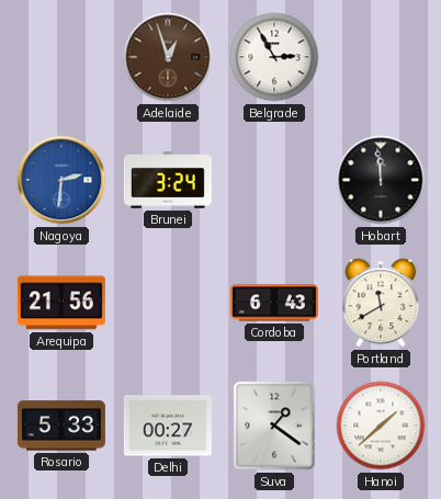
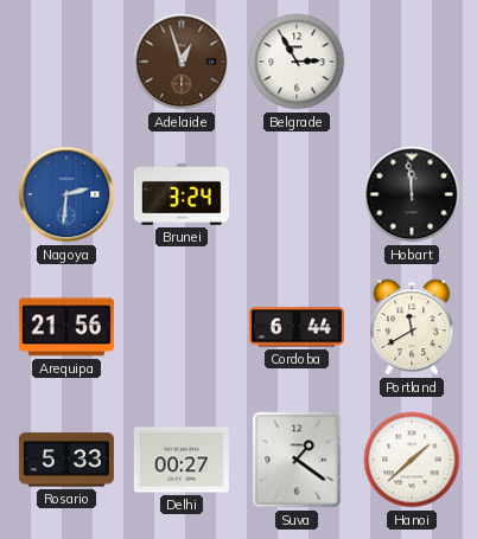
Cordoba: 6:43 -> 6:44
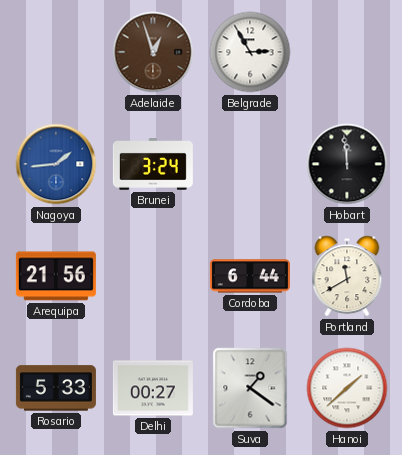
Nagoya: 2:31 -> 1:44
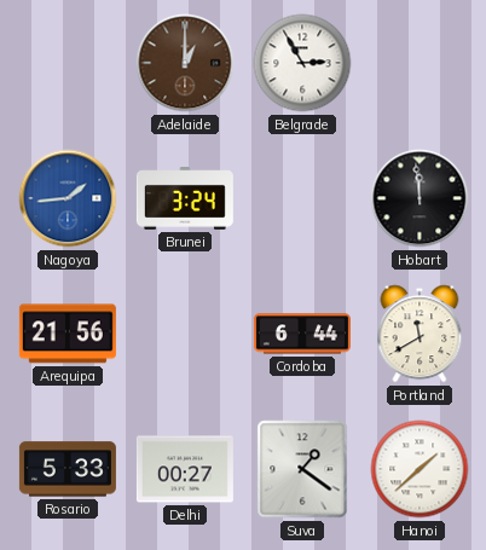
Adelaide: 12:57 -> 1:00
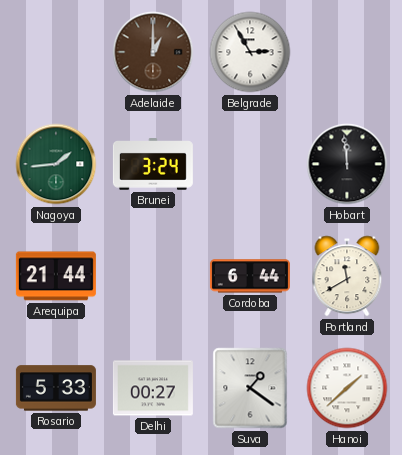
Nagoya dial: blue -> green
Arequipa: 21:56 -> 21:44
